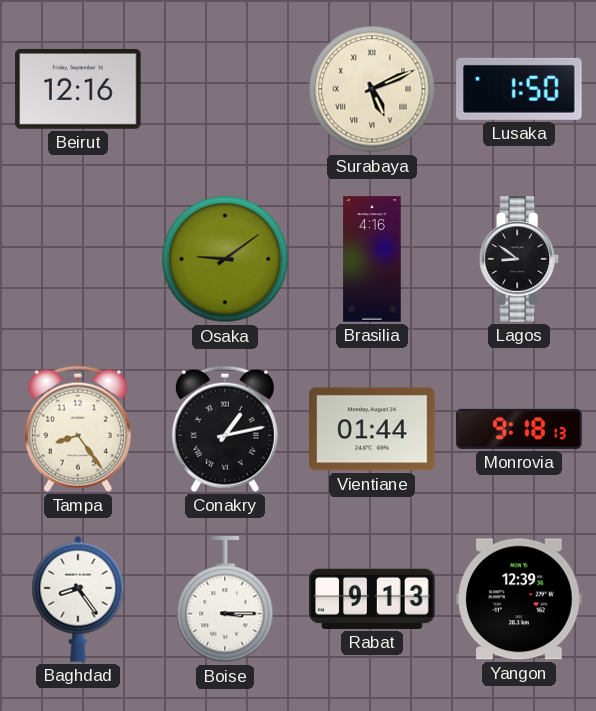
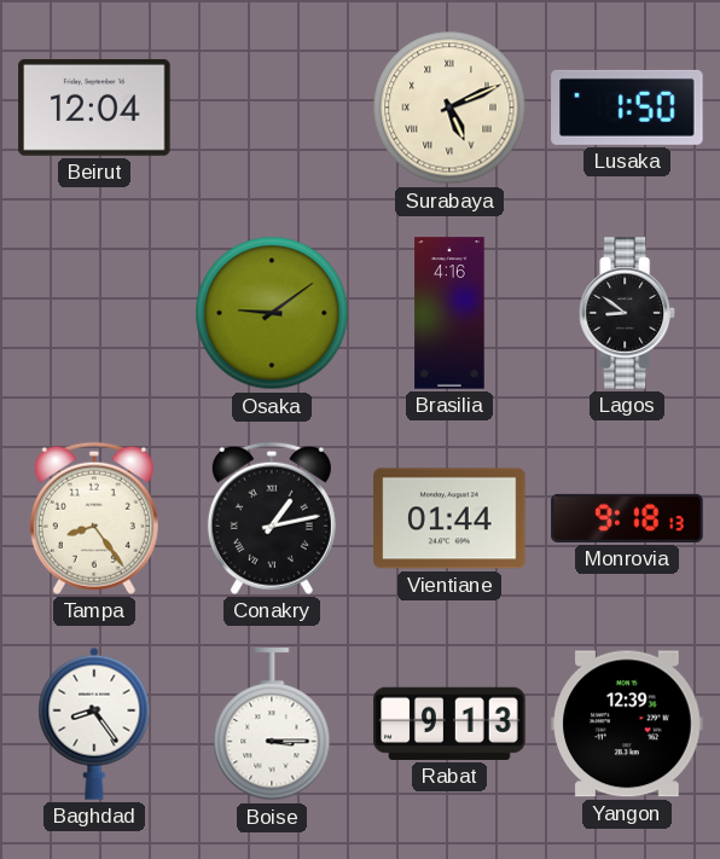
Beirut: 12:16 -> 12:04
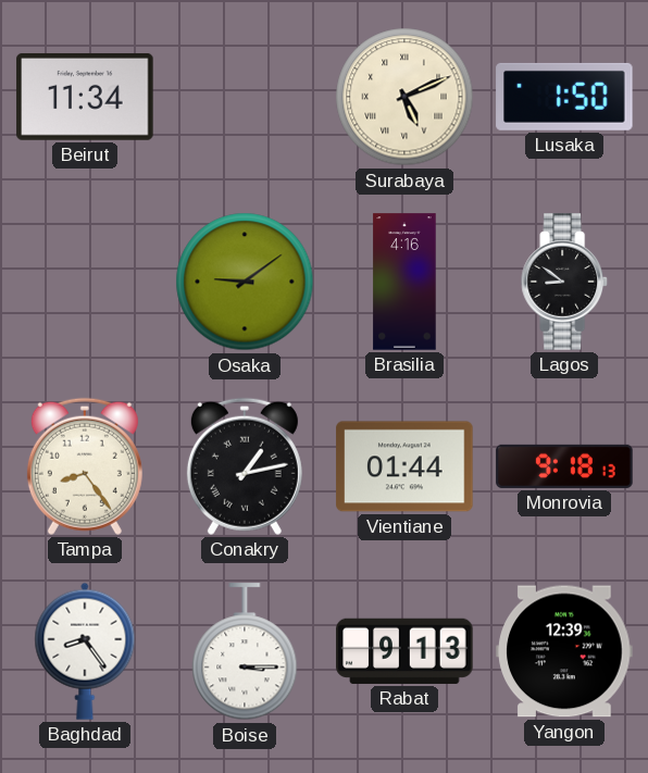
Beirut: 12:04 -> 11:34
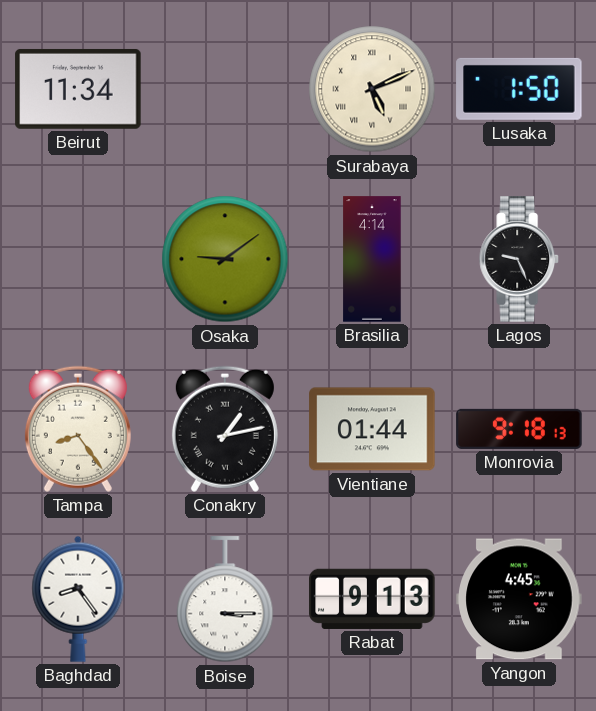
Brasilia: 4:16 -> 4:14
Lagos: 8:51 -> 9:26
Yangon: 12:39 -> 4:45
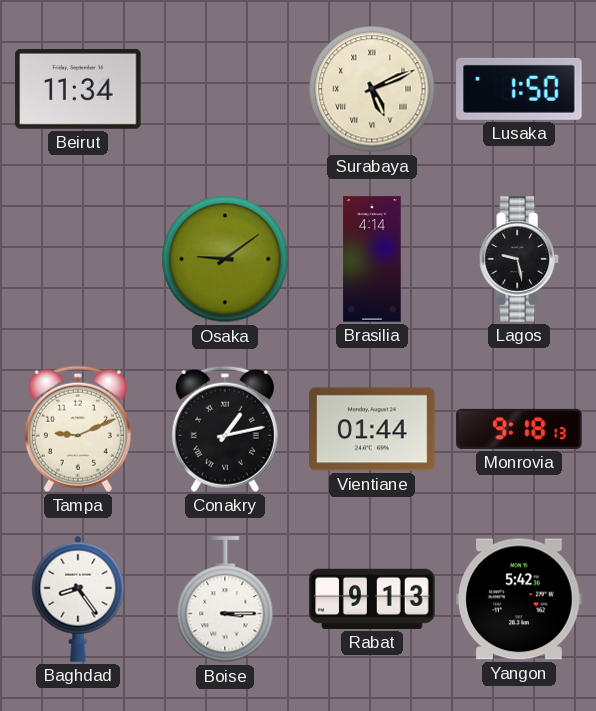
Lagos: 9:26 -> 9:28
Tampa: 8:24 -> 9:11
Yangon: 4:45 -> 5:42
